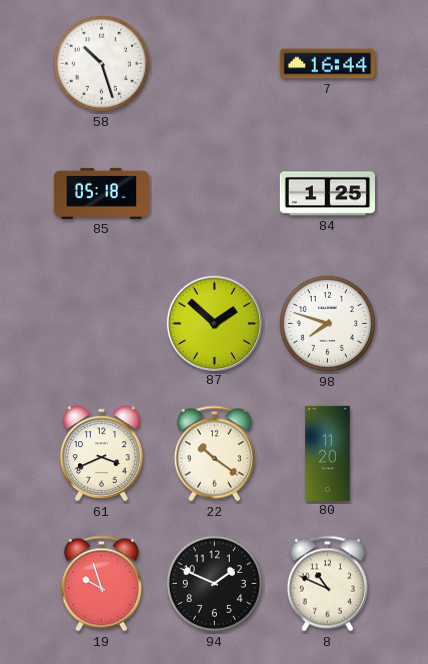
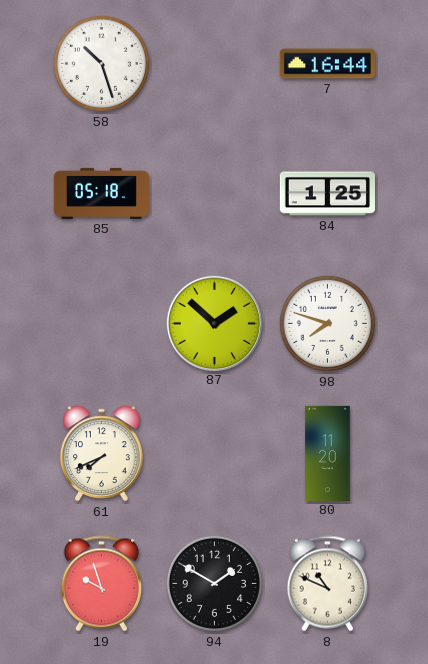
61: 3:41 -> 7:41
22: 10:21 -> none
94: 1:49 -> 1:50
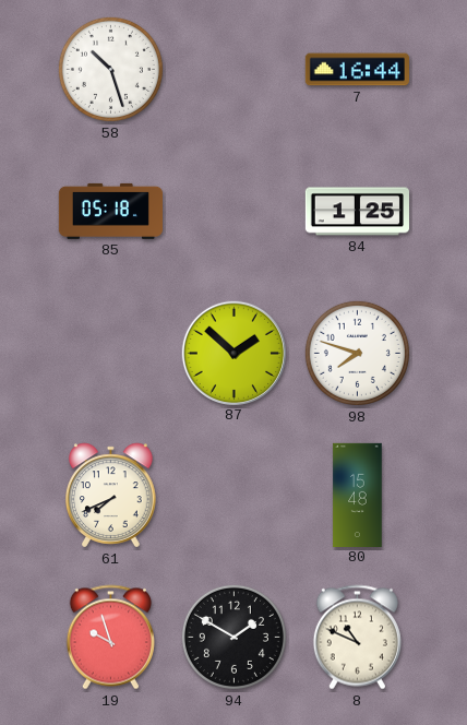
80: 11:20 -> 15:48
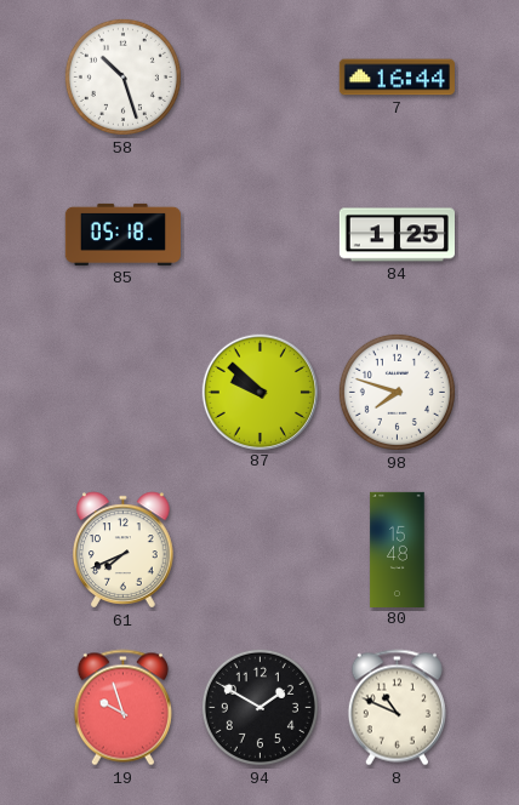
87: 1:52 -> 9:52
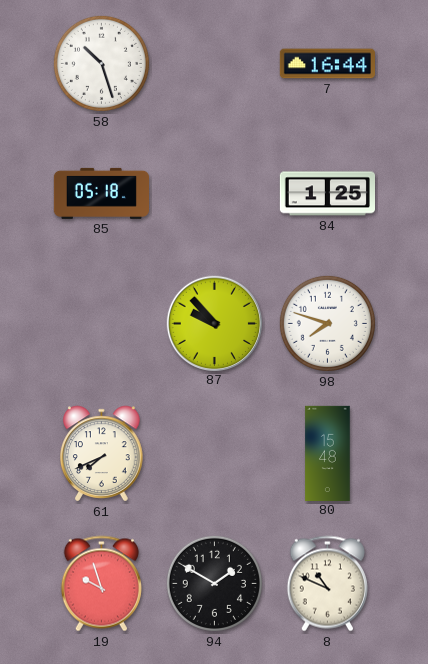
87: 9:52 -> 9:53
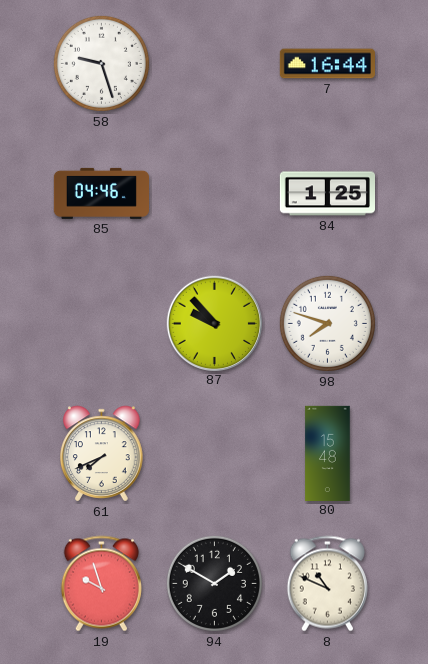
58: 10:27 -> 9:27
85: 05:18 -> 04:46
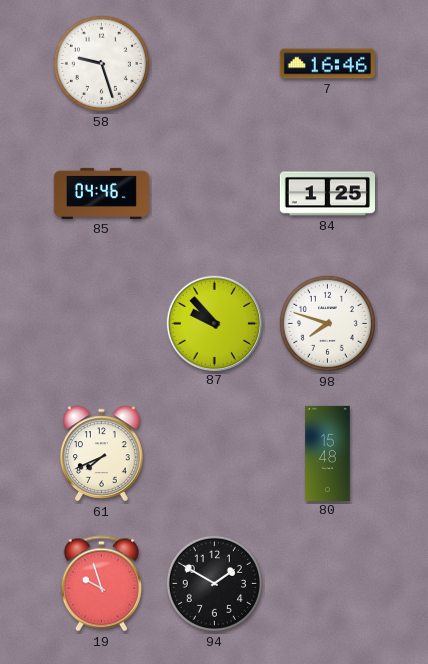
7: 16:44 -> 16:46
8: 10:49 -> none
